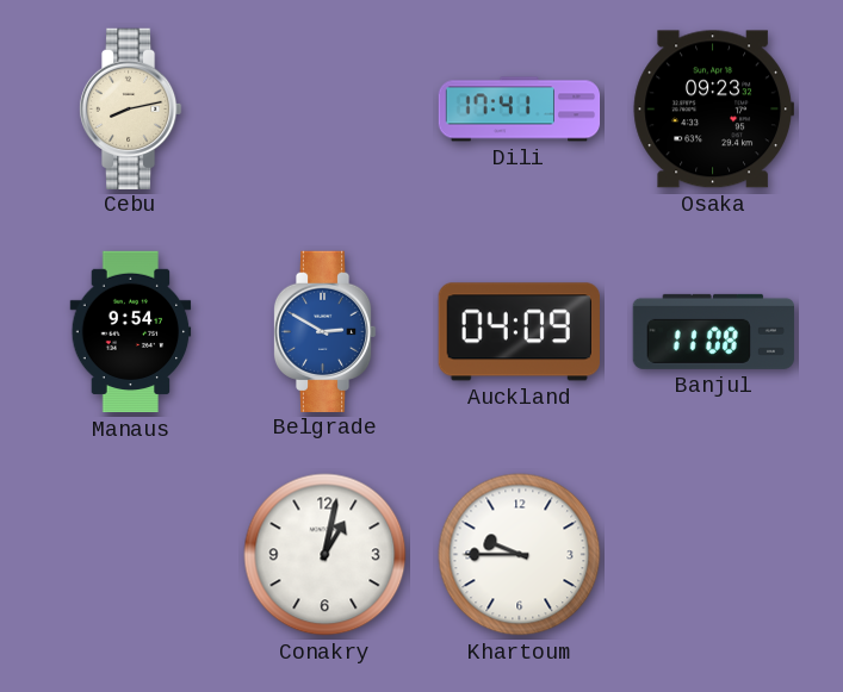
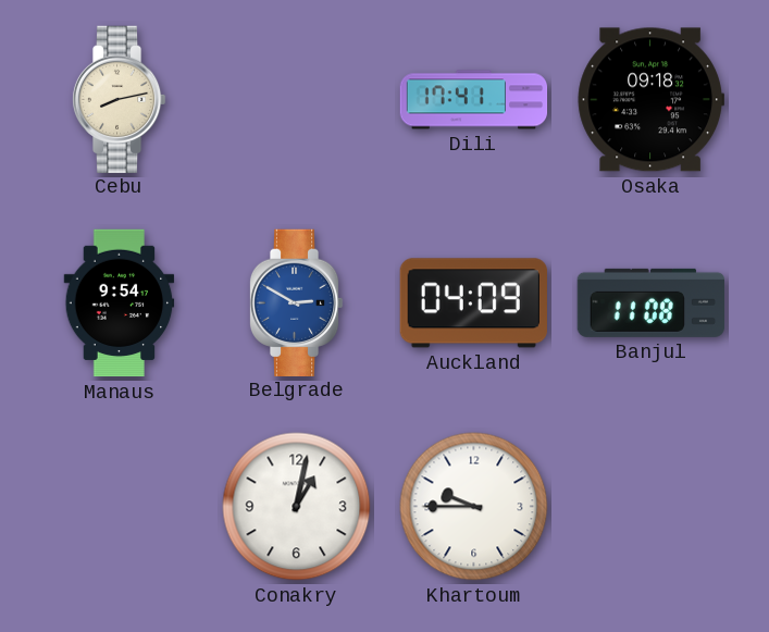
Osaka: 09:23 -> 09:18
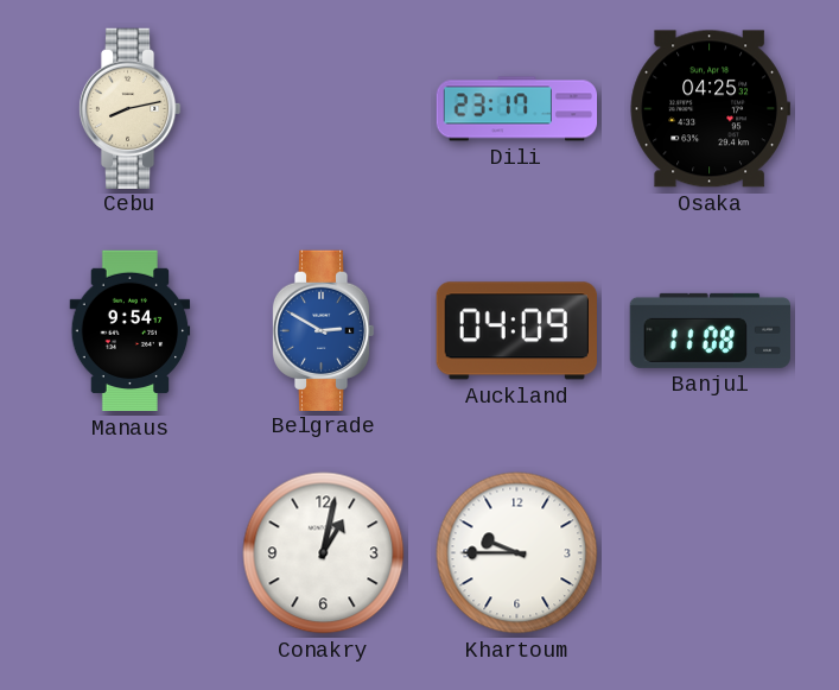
Dili: 17:41 -> 23:17
Osaka: 09:18 -> 04:25
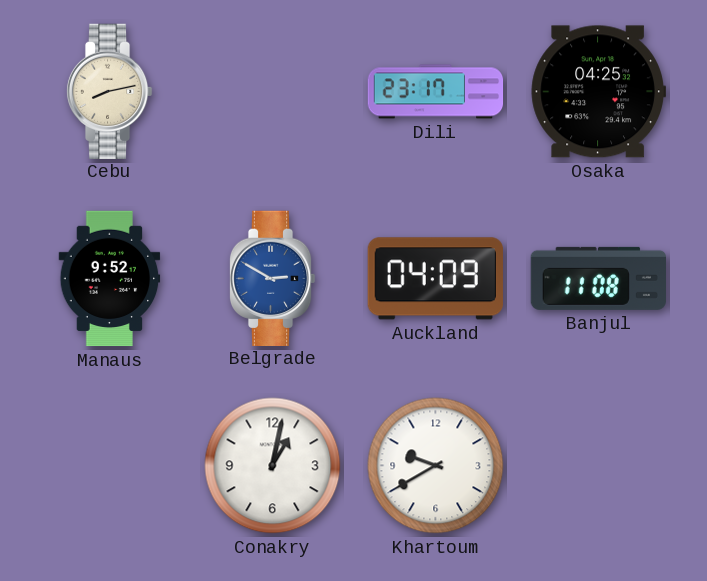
Manaus: 9:54 -> 9:52
Khartoum: 9:45 -> 9:40
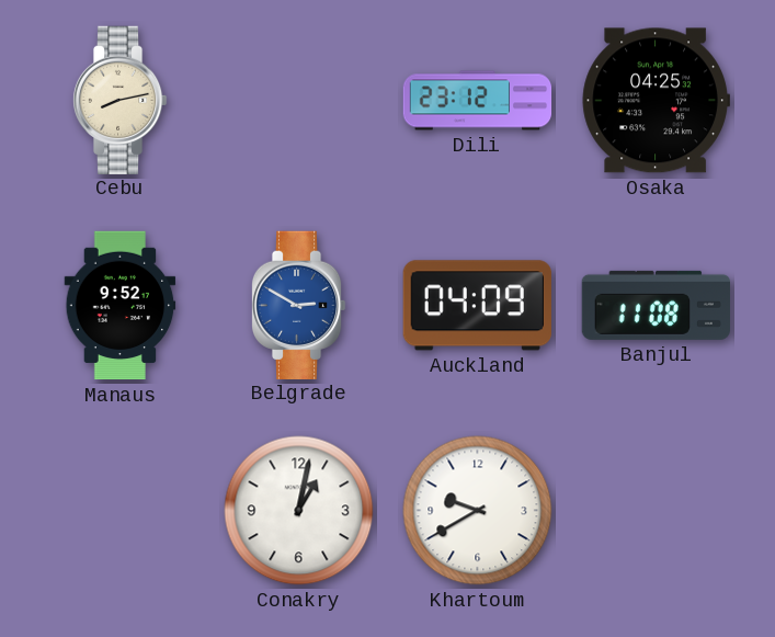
Dili: 23:17 -> 23:12
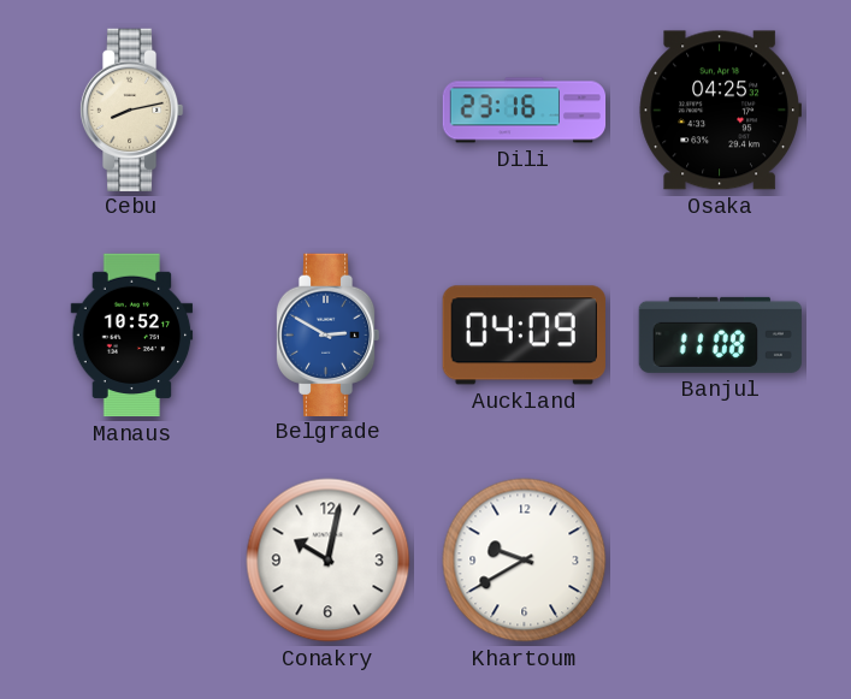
Dili: 23:12 -> 23:16
Manaus: 9:52 -> 10:52
Conakry: 1:02 -> 10:02
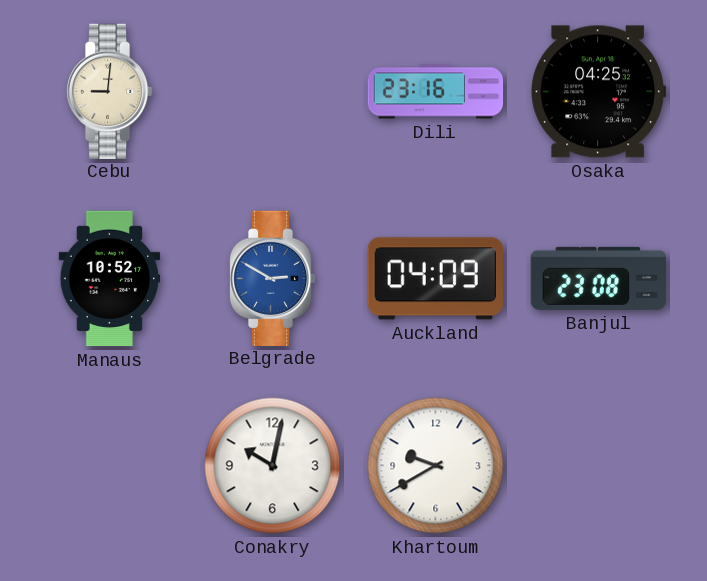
Cebu: 8:13 -> 9:01
Banjul: 11:08 -> 23:08
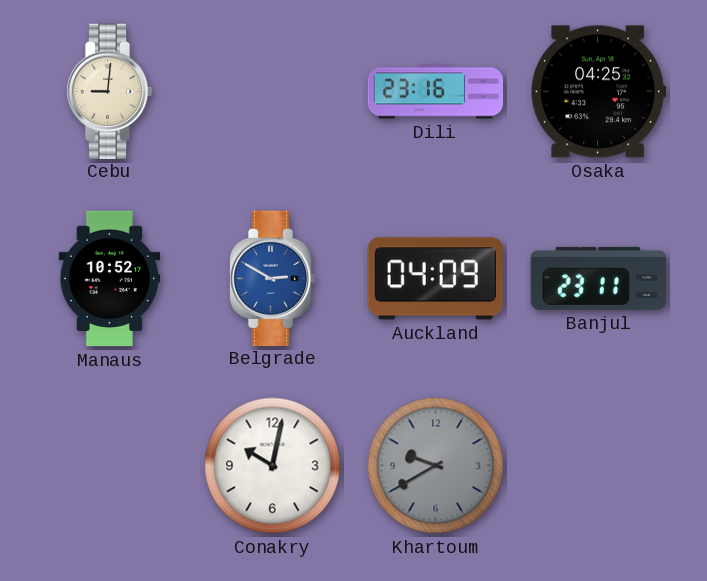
Banjul: 23:08 -> 23:11
Khartoum dial: white -> grey
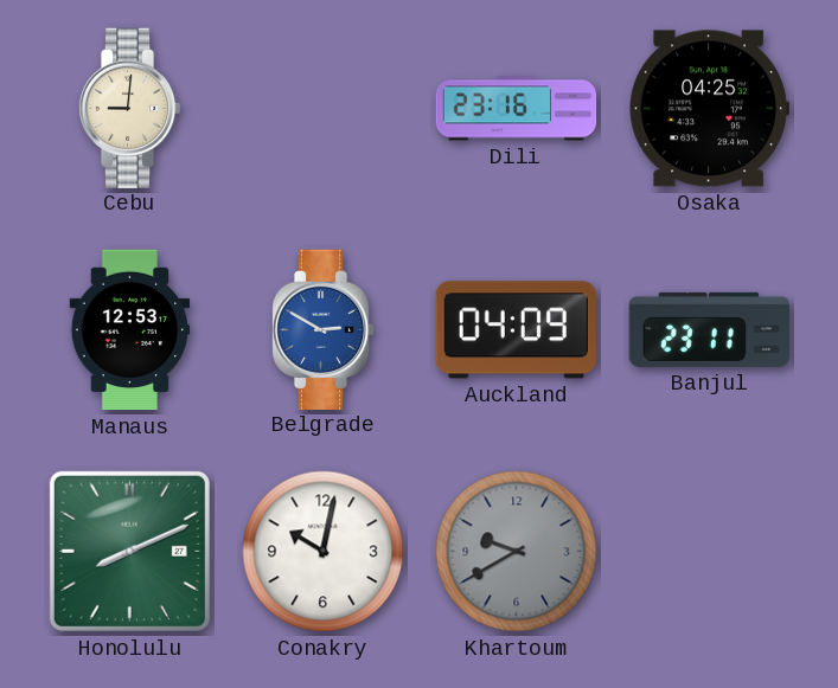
Manaus: 10:52 -> 12:53
Honolulu: none -> 8:11
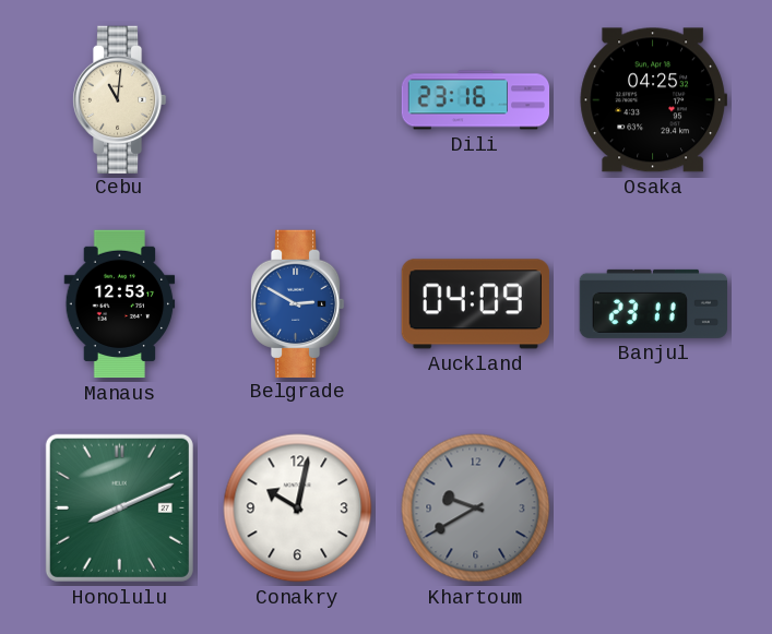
Cebu: 9:01 -> 11:01
